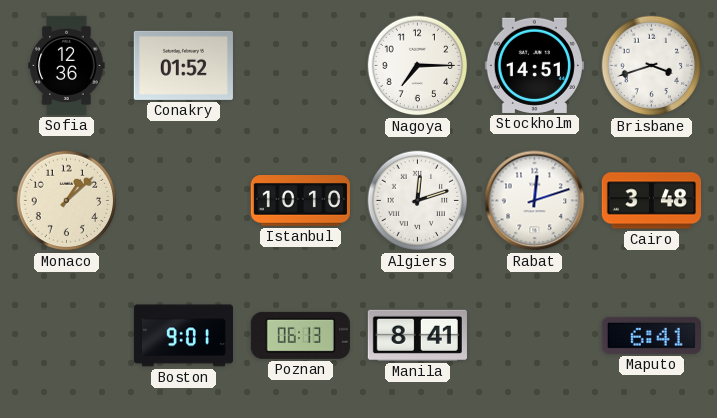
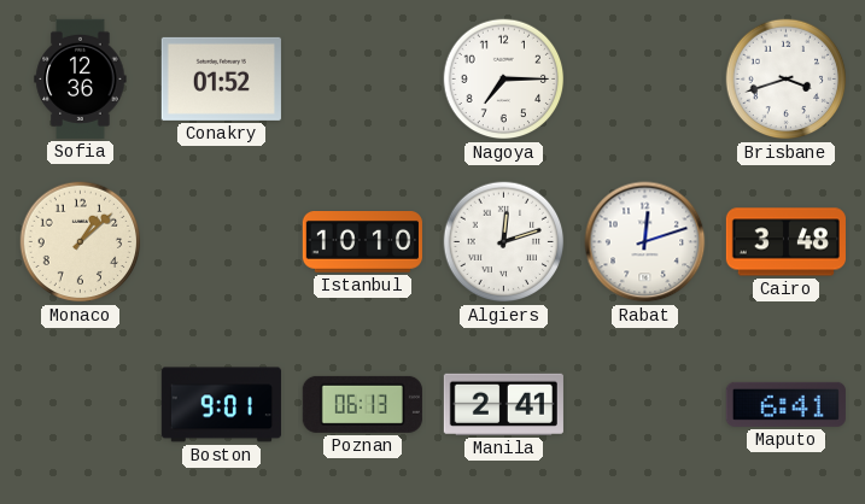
Stockholm: 14:51 -> none
Manila: 8:41 -> 2:41
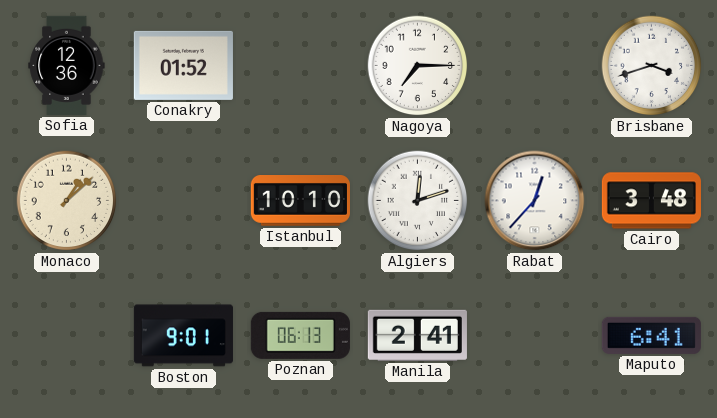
Rabat: 12:12 -> 12:37
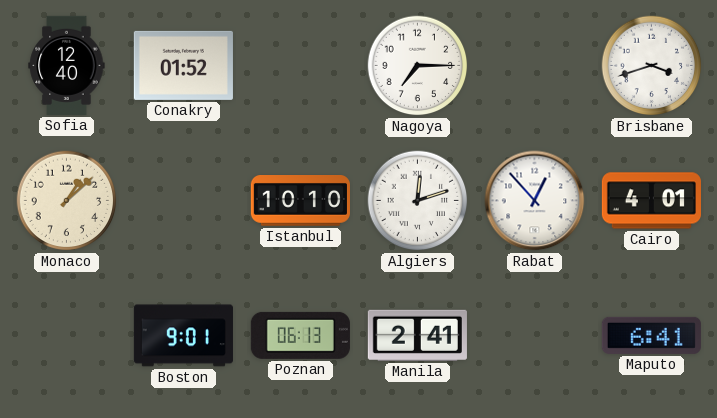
Sofia: 12:36 -> 12:40
Rabat: 12:37 -> 12:53
Cairo: 3:48 -> 4:01
